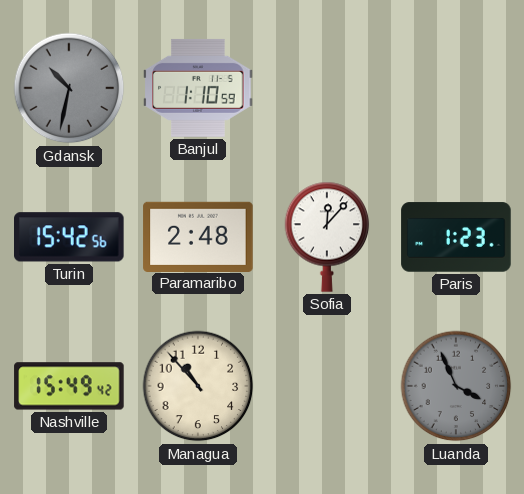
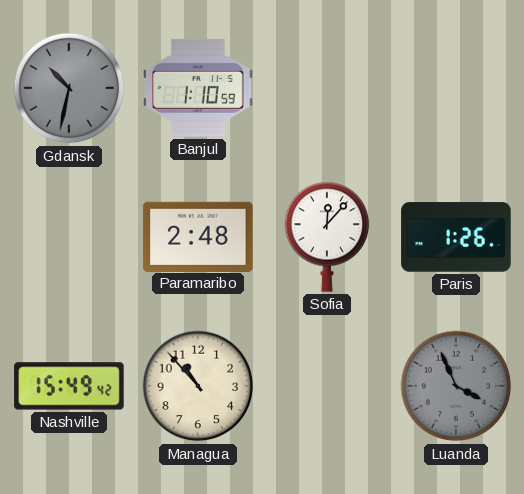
Turin: 15:42 -> none
Paris: 1:23 -> 1:26
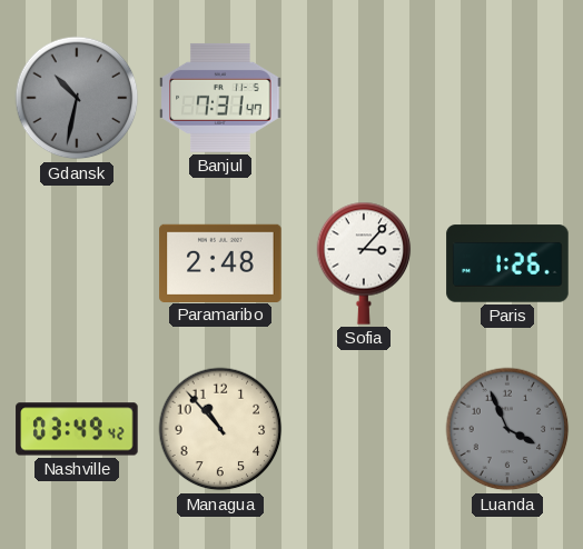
Banjul: 1:10 -> 7:31
Sofia: 12:07 -> 3:07
Nashville: 15:49 -> 03:49
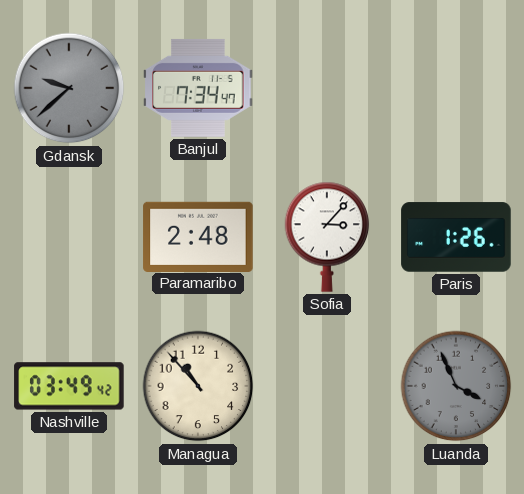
Gdansk: 10:32 -> 9:38
Banjul: 7:31 -> 7:34
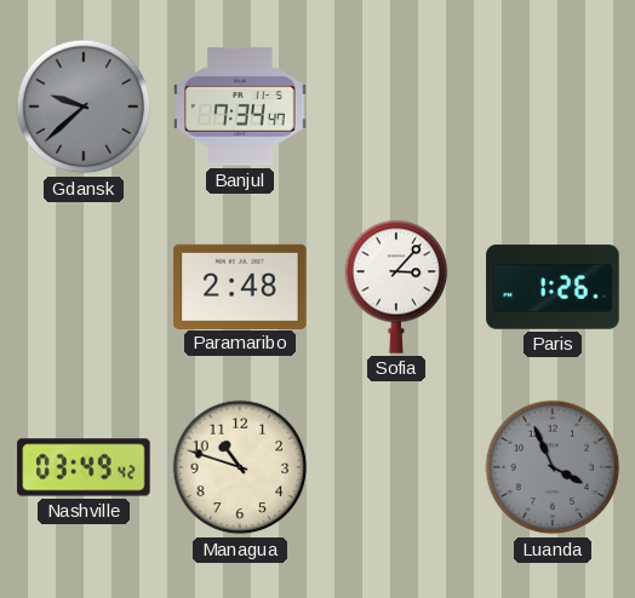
Managua: 10:53 -> 10:48
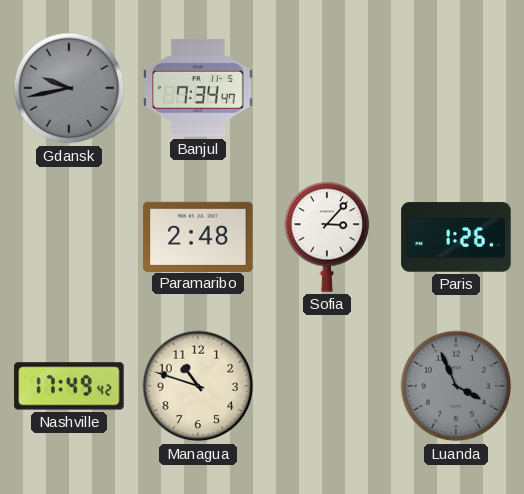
Gdansk: 9:38 -> 9:43
Nashville: 03:49 -> 17:49
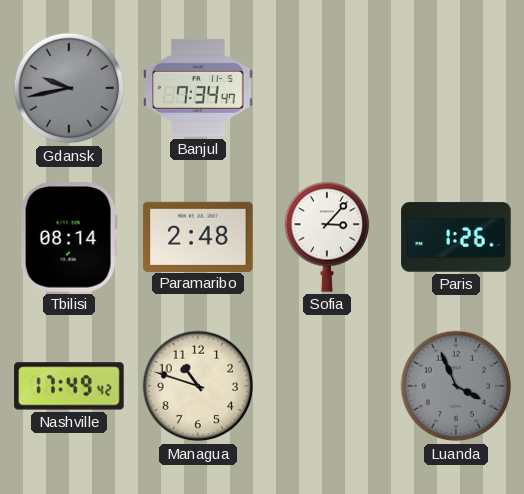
Tbilisi: none -> 08:14
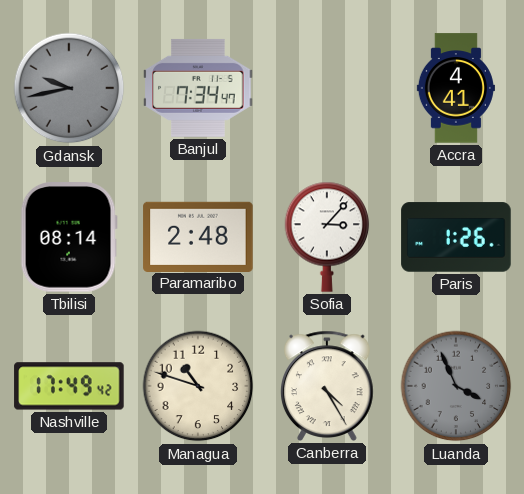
Accra: none -> 4:41
Canberra: none -> 4:25
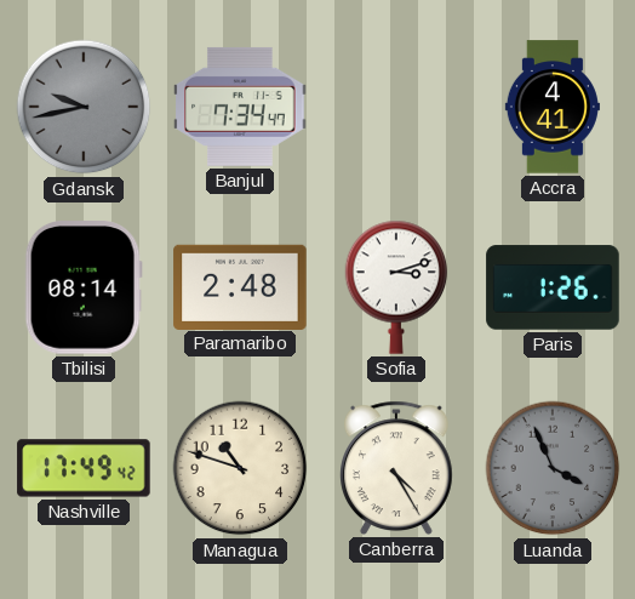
Sofia: 3:07 -> 3:12
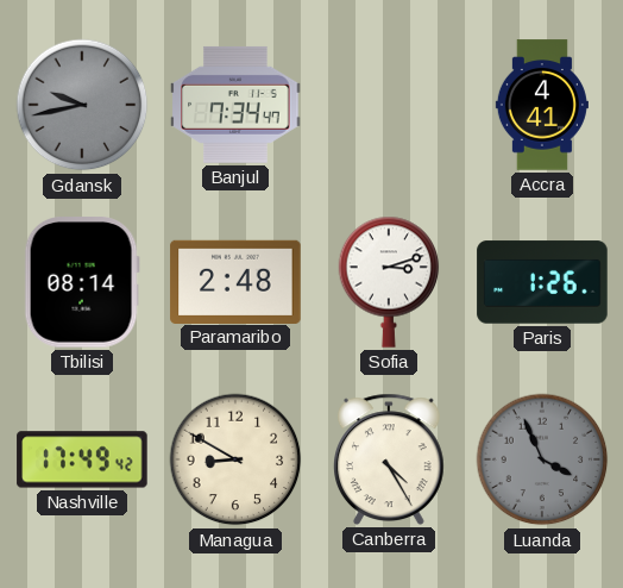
Managua: 10:48 -> 8:50
